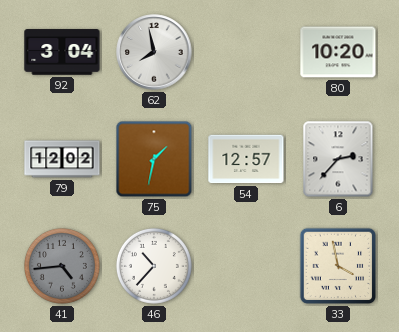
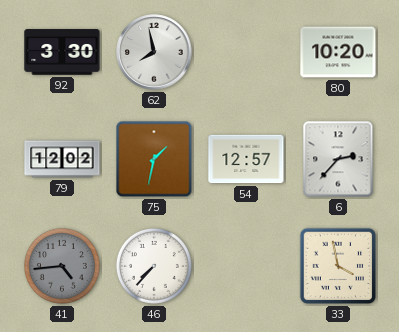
92: 3:04 -> 3:30
46: 10:37 -> 7:37
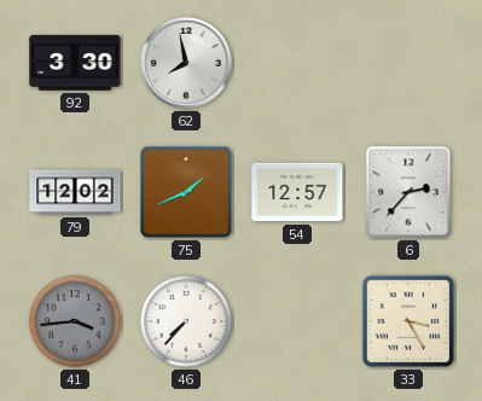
80: 10:20 -> none
75: 1:32 -> 1:41
41: 4:44 -> 3:44
33: 3:58 -> 3:25
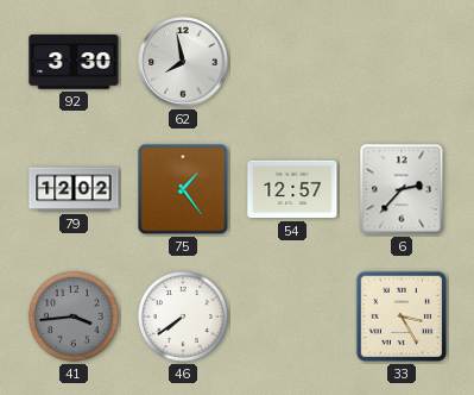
75: 1:41 -> 1:24
46: 7:37 -> 7:39
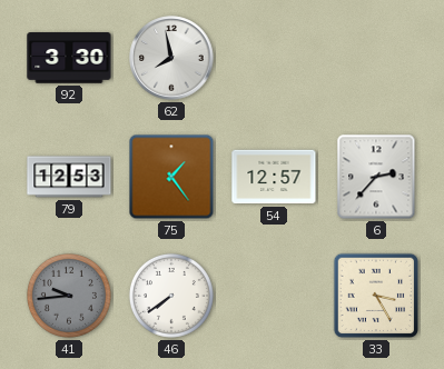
79: 12:02 -> 12:53
41: 3:44 -> 9:44
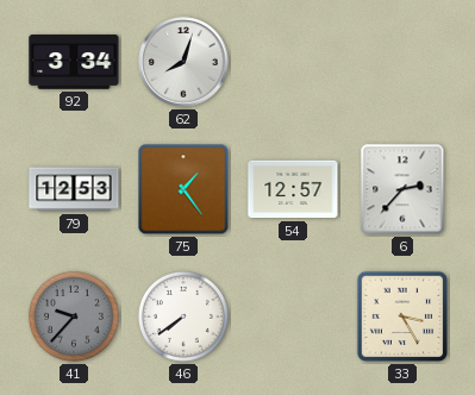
92: 3:30 -> 3:34
62: 7:58 -> 8:03
41: 9:44 -> 9:37
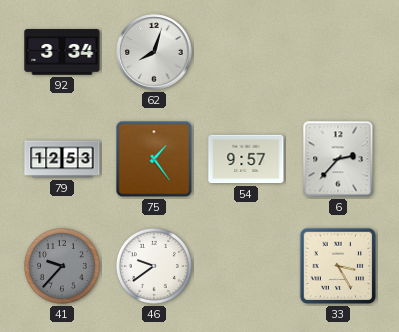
54: 12:57 -> 9:57
46: 7:39 -> 9:39
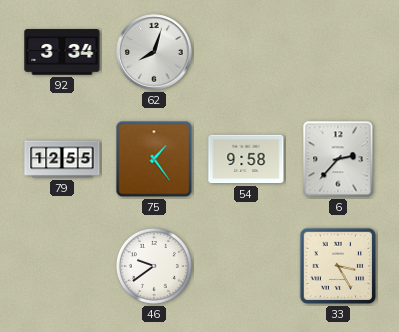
79: 12:53 -> 12:55
54: 9:57 -> 9:58
41: 9:37 -> none
